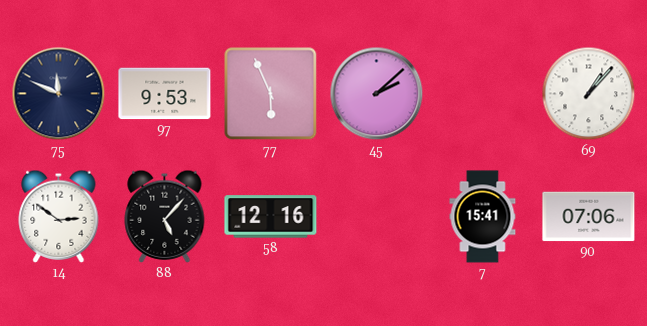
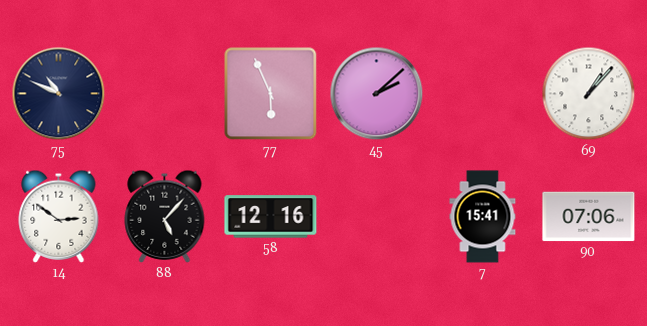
75: 11:49 -> 10:49
97: 9:53 -> none
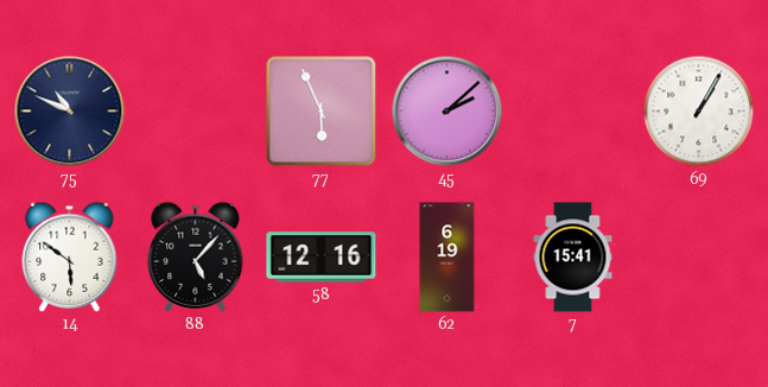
69: 1:07 -> 1:05
14: 2:51 -> 5:51
62: none -> 6:19
90: 07:06 -> none
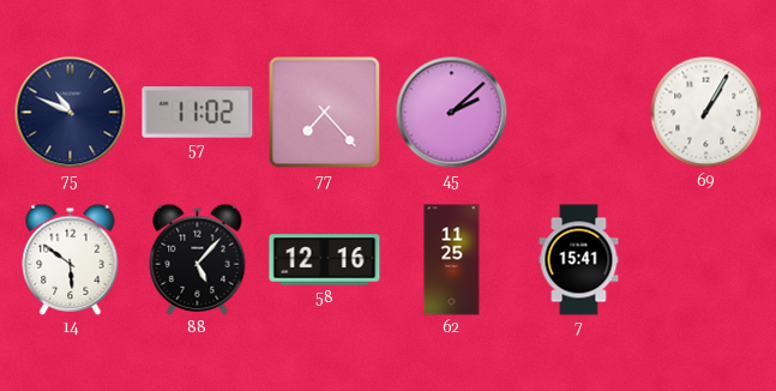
57: none -> 11:02
77: 5:56 -> 7:23
62: 6:19 -> 11:25
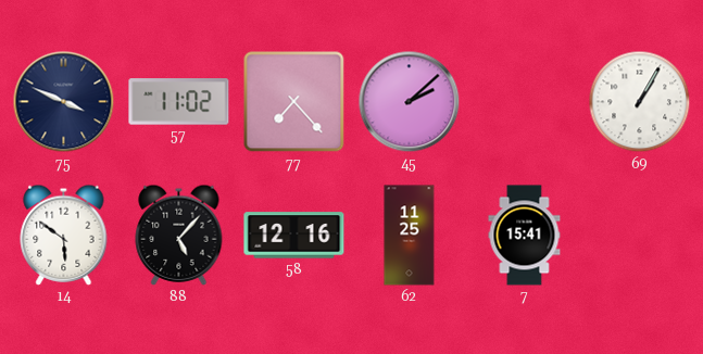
75: 10:49 -> 3:49
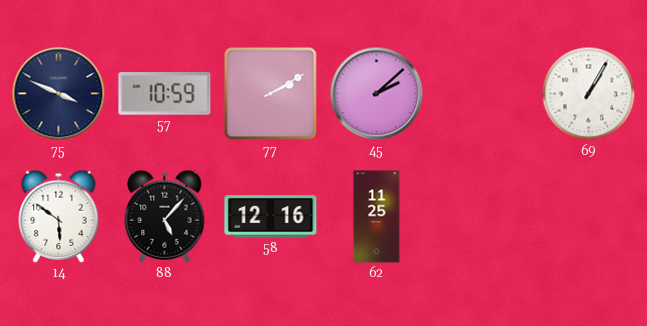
57: 11:02 -> 10:59
77: 7:23 -> 2:10
7: 15:41 -> none
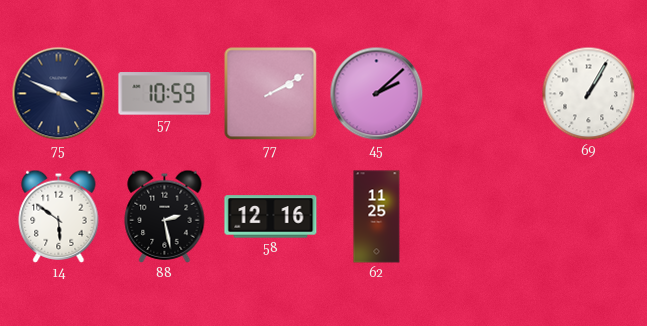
88: 5:07 -> 2:28
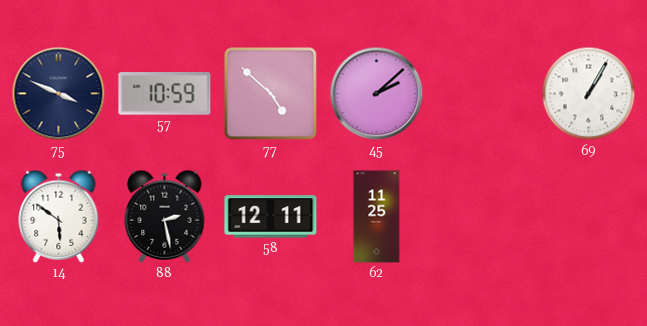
77: 2:10 -> 4:52
58: 12:16 -> 12:11
